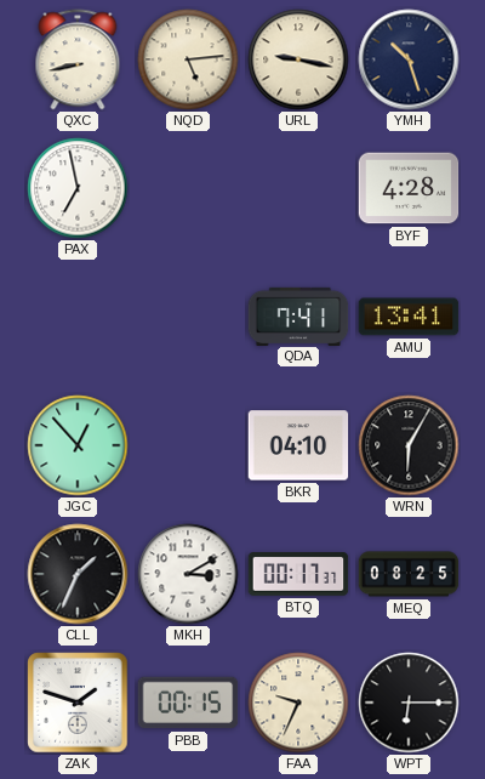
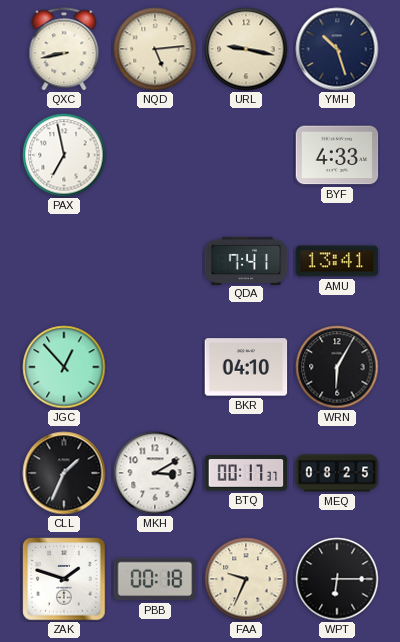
BYF: 4:28 -> 4:33
PBB: 00:15 -> 00:18
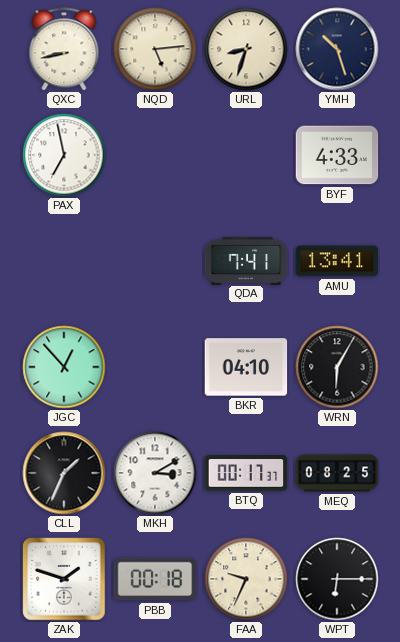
URL: 9:17 -> 8:33
